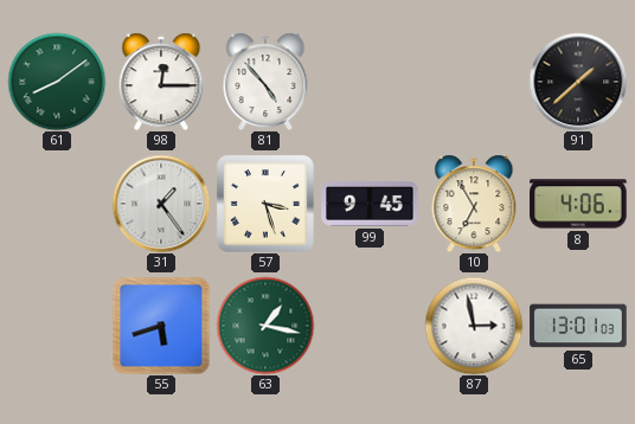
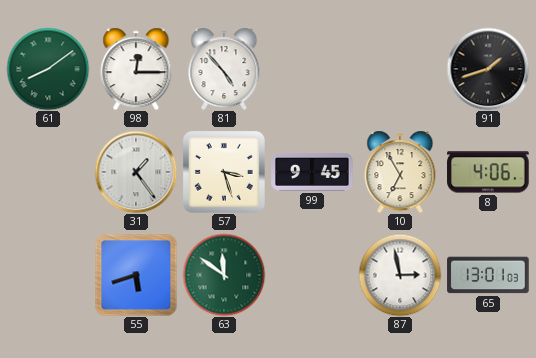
91: 1:38 -> 1:42
63: 1:17 -> 11:51
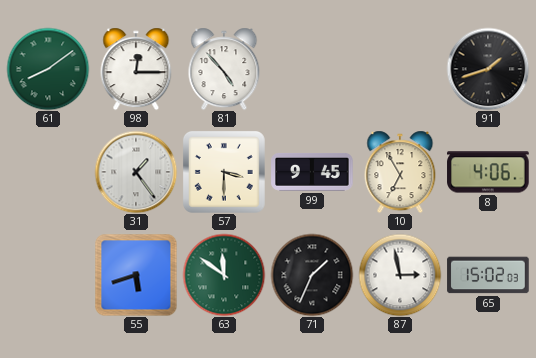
57: 3:27 -> 3:30
71: none -> 1:34
65: 13:01 -> 15:02
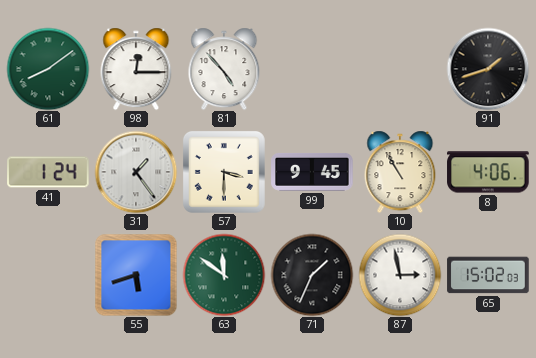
41: none -> 1:24
10: 6:55 -> 10:55
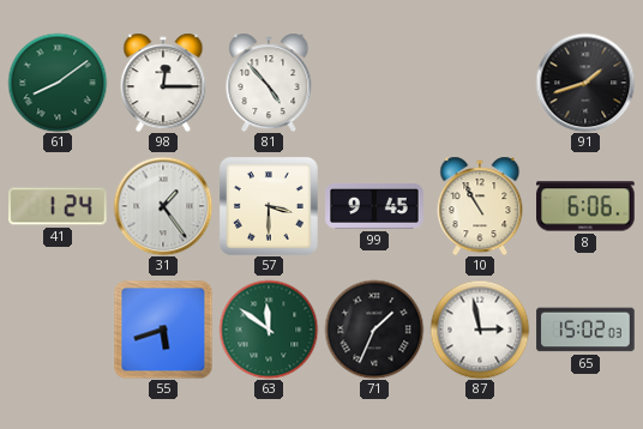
8: 4:06 -> 6:06
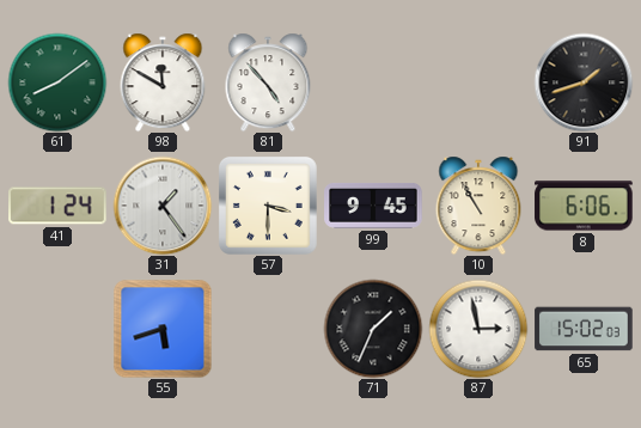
98: 12:15 -> 11:50
63: 11:51 -> none
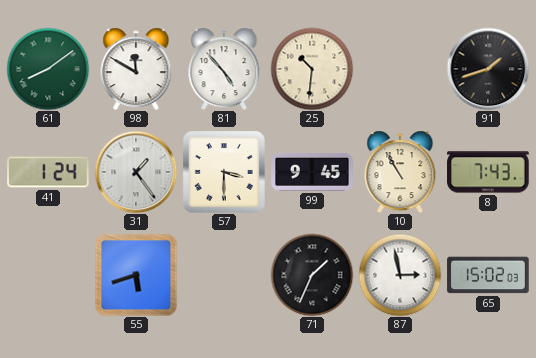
25: none -> 10:31
8: 6:06 -> 7:43
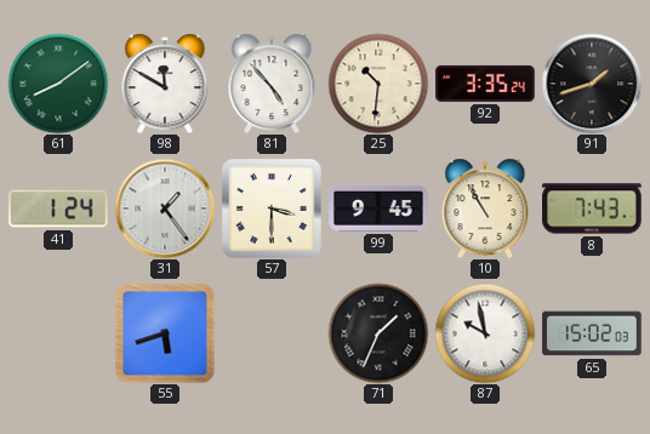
92: none -> 3:35
87: 2:58 -> 9:58
